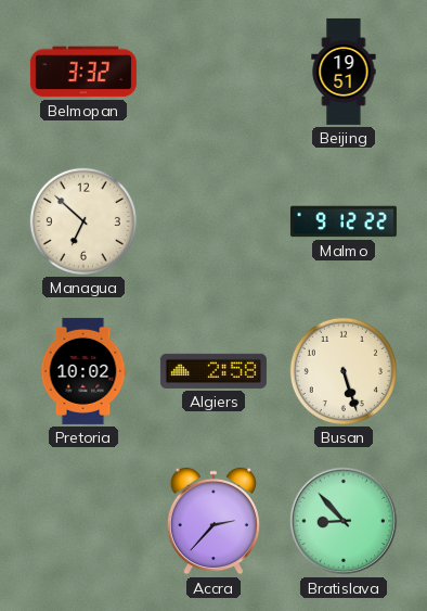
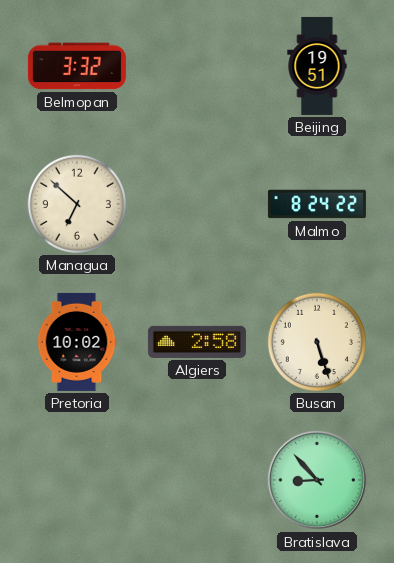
Malmo: 9:12 -> 8:24
Accra: 2:37 -> none
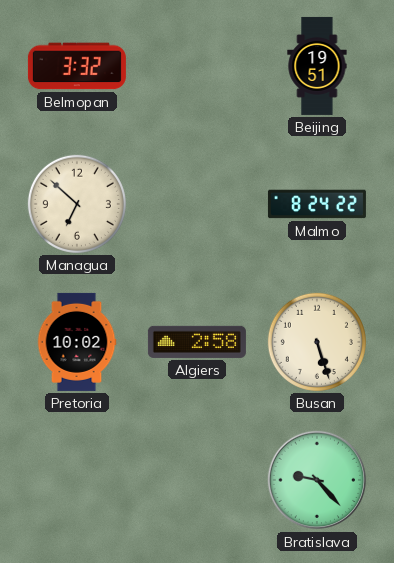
Bratislava: 8:53 -> 9:23
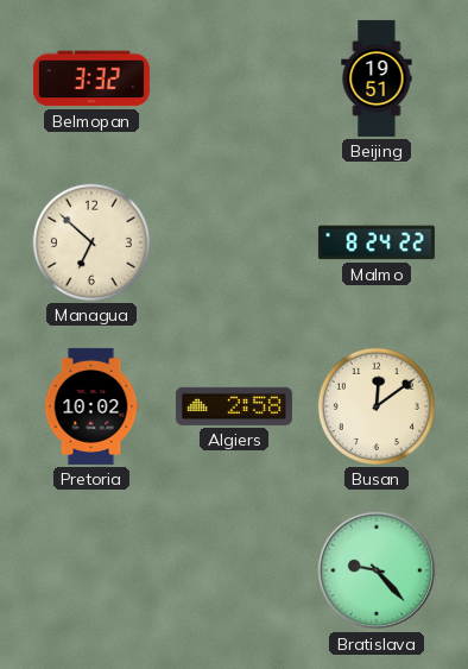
Busan: 5:27 -> 12:09
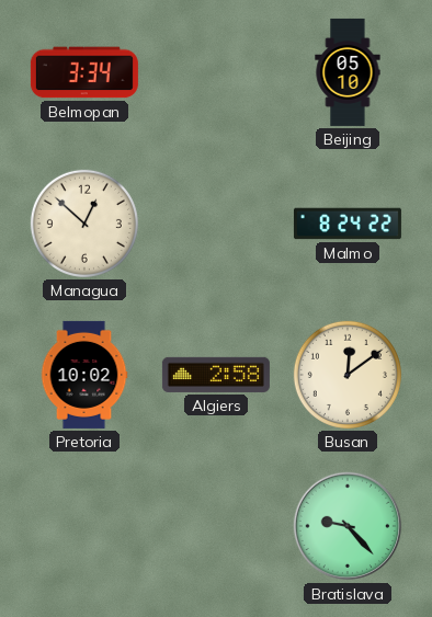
Belmopan: 3:32 -> 3:34
Beijing: 19:51 -> 05:10
Managua: 6:52 -> 12:52
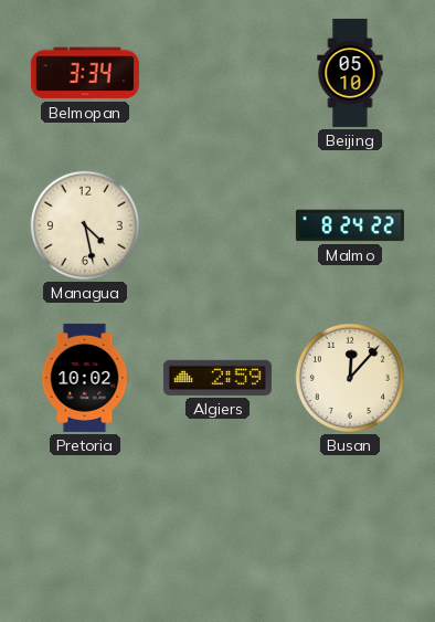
Managua: 12:52 -> 4:28
Algiers: 2:58 -> 2:59
Busan: 12:09 -> 12:07
Bratislava: 9:23 -> none
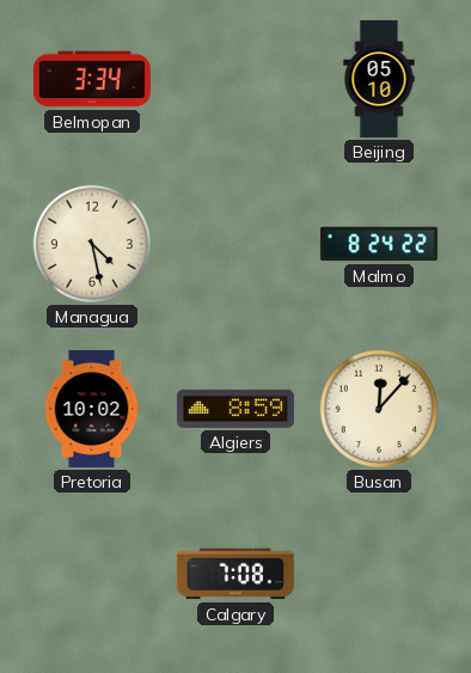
Algiers: 2:59 -> 8:59
Calgary: none -> 7:08
